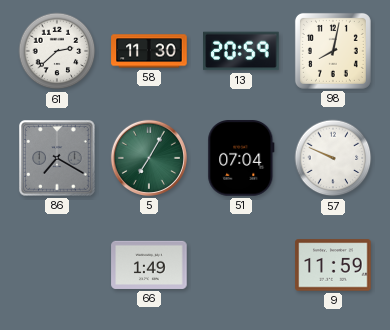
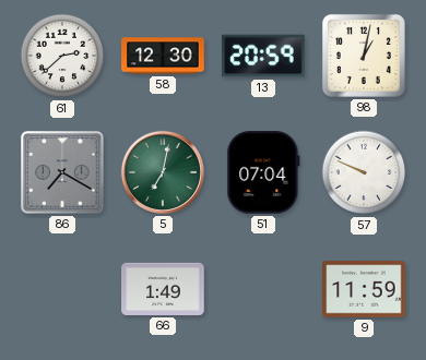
58: 11:30 -> 12:30
98: 8:02 -> 1:02
5: 7:05 -> 7:02
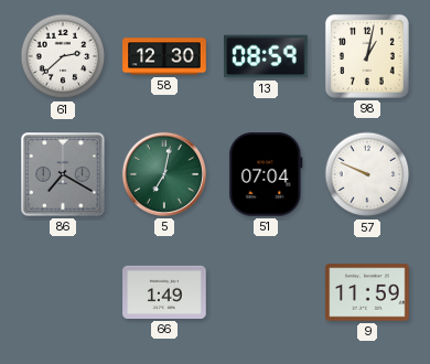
13: 20:59 -> 08:59
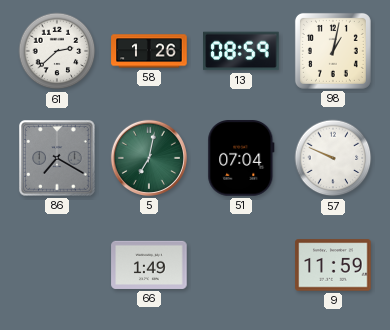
58: 12:30 -> 1:26
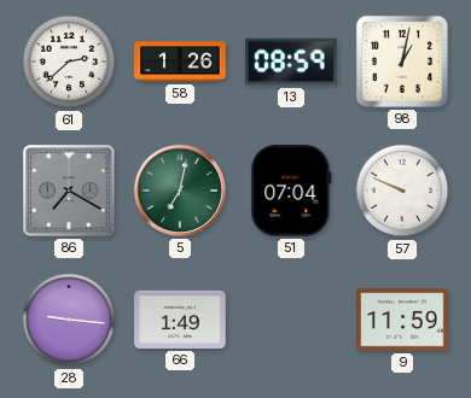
28: none -> 9:16
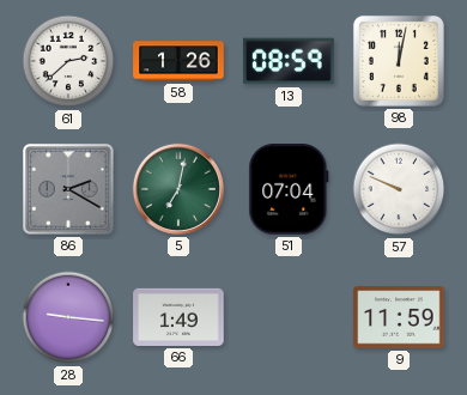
98: 1:02 -> 12:02
86: 7:20 -> 2:20
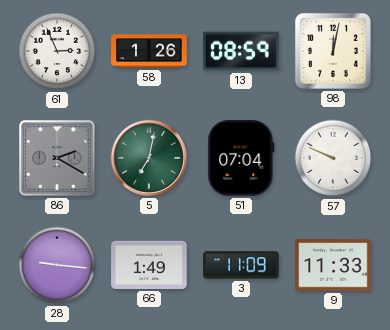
61: 2:38 -> 2:56
3: none -> 11:09
9: 11:59 -> 11:33
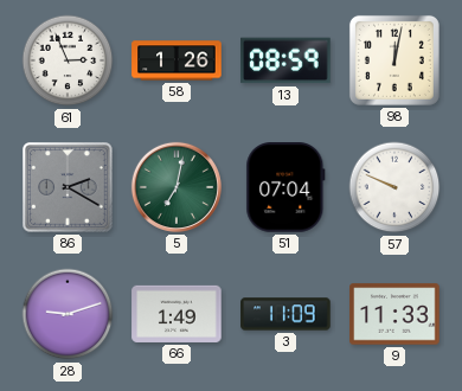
28: 9:16 -> 9:12
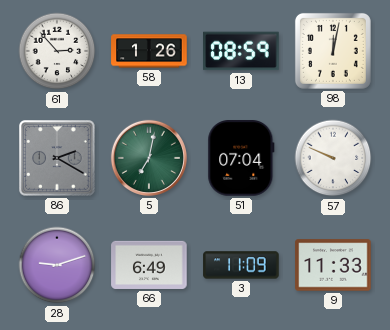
61: 2:56 -> 2:53
66: 1:49 -> 6:49
